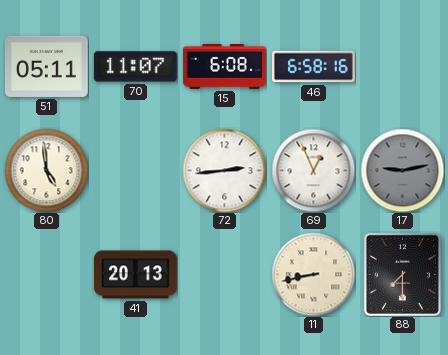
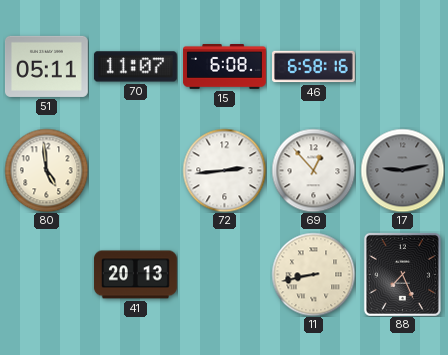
69: 12:56 -> 12:53
88: 7:30 -> 7:26
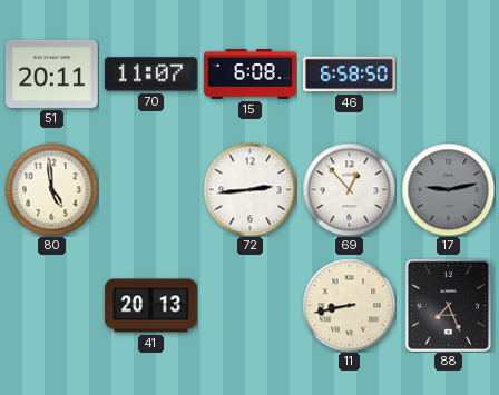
51: 05:11 -> 20:11
46: 6:58:16 -> 6:58:50
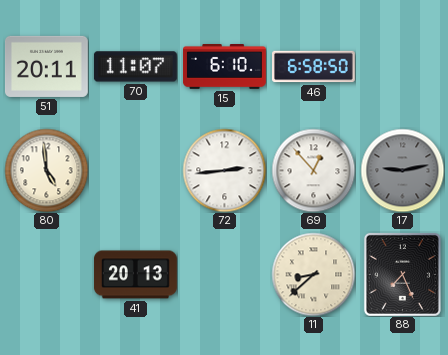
15: 6:08 -> 6:10
11: 8:43 -> 8:38
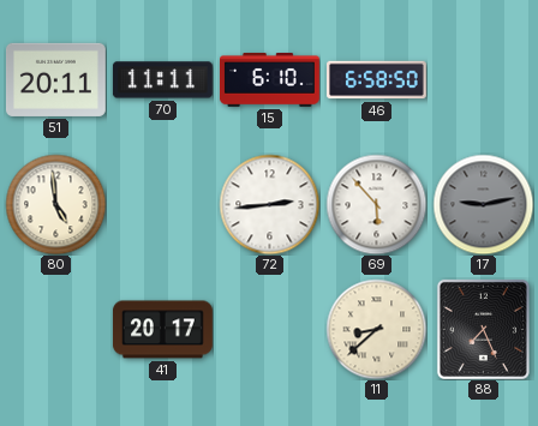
70: 11:07 -> 11:11
69: 12:53 -> 5:53
41: 20:13 -> 20:17
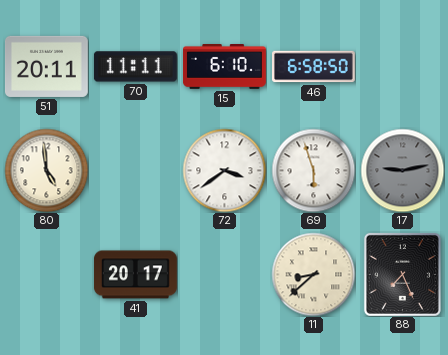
72: 2:44 -> 3:39
69: 5:53 -> 5:57
